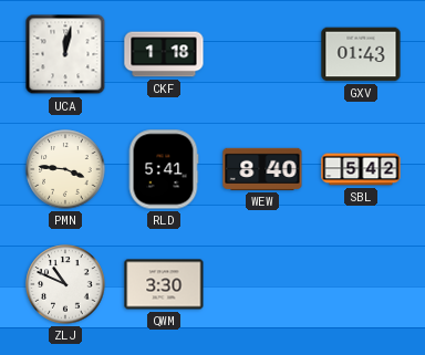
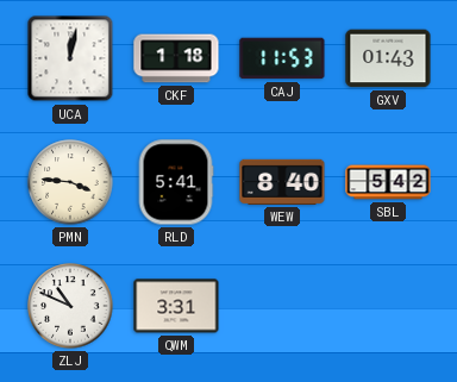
CAJ: none -> 11:53
QWM: 3:30 -> 3:31
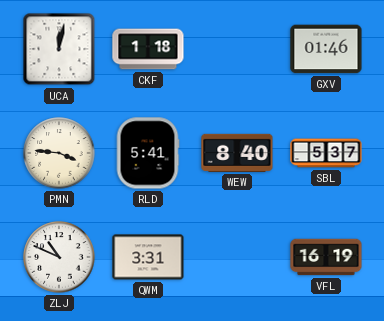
CAJ: 11:53 -> none
GXV: 01:43 -> 01:46
SBL: 5:42 -> 5:37
VFL: none -> 16:19
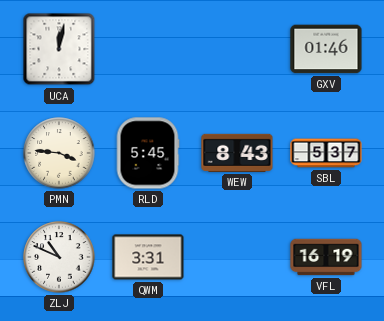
CKF: 1:18 -> none
RLD: 5:41 -> 5:45
WEW: 8:40 -> 8:43
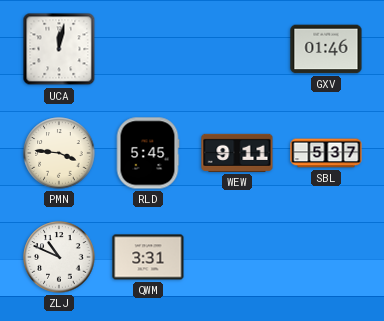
WEW: 8:43 -> 9:11
VFL: 16:19 -> none
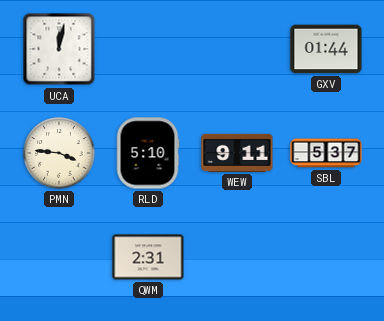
GXV: 01:46 -> 01:44
RLD: 5:45 -> 5:10
ZLJ: 10:49 -> none
QWM: 3:31 -> 2:31
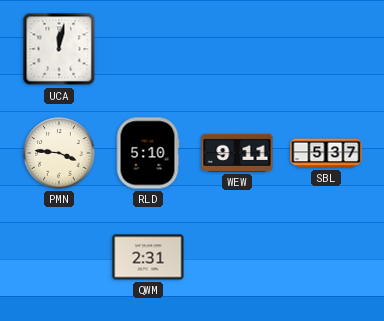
GXV: 01:44 -> none
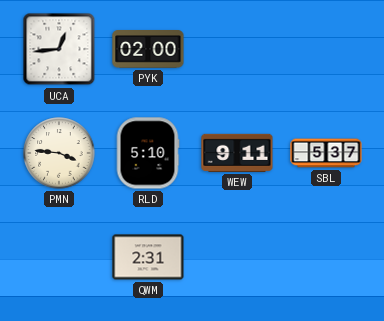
UCA: 12:02 -> 12:44
PYK: none -> 02:00
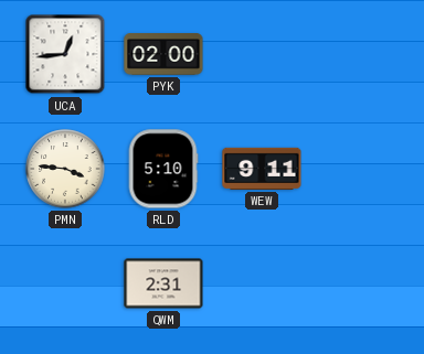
SBL: 5:37 -> none
